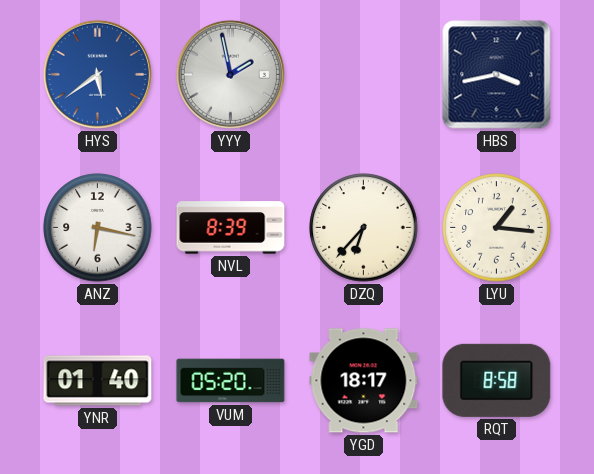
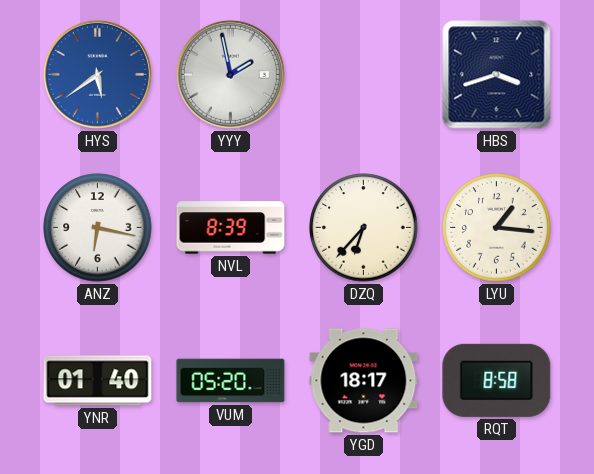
HBS: 3:43 -> 3:42
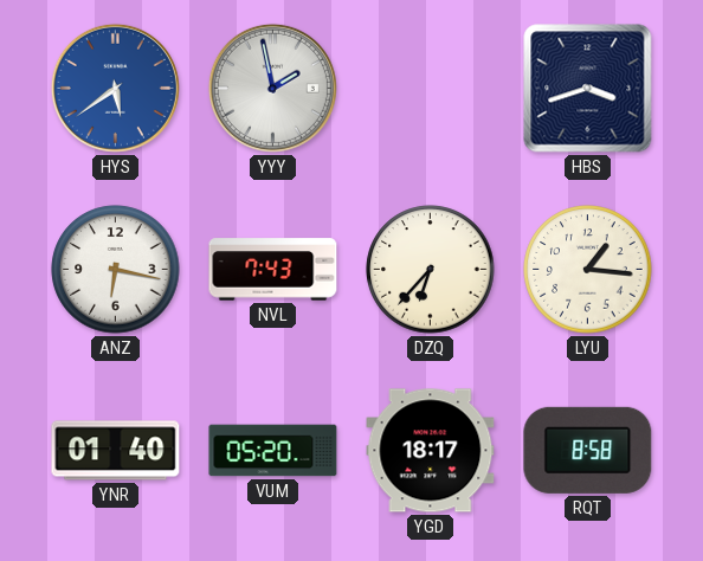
NVL: 8:39 -> 7:43
